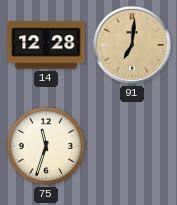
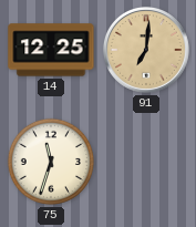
14: 12:28 -> 12:25
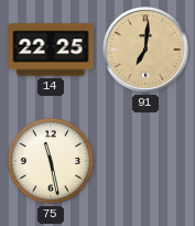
14: 12:25 -> 22:25
75: 11:33 -> 11:28
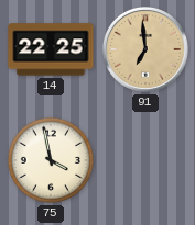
91: 7:01 -> 6:59
75: 11:28 -> 3:58
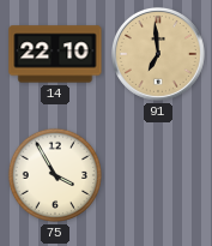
14: 22:25 -> 22:10
75: 3:58 -> 3:55
